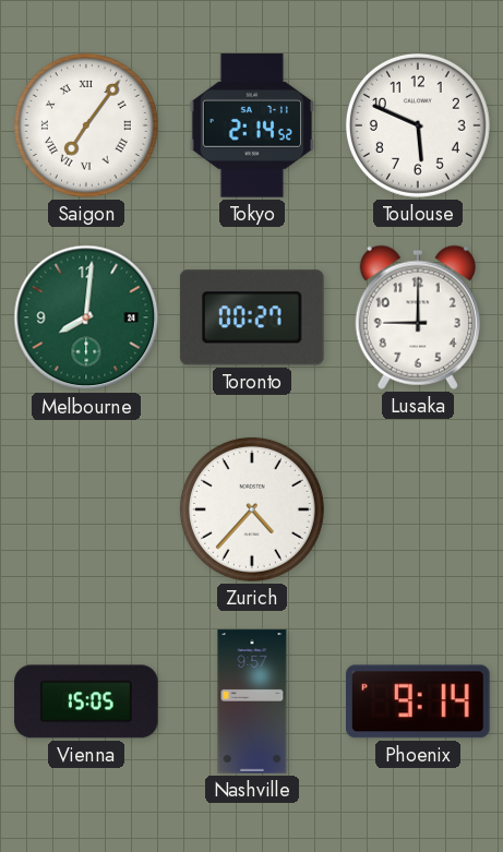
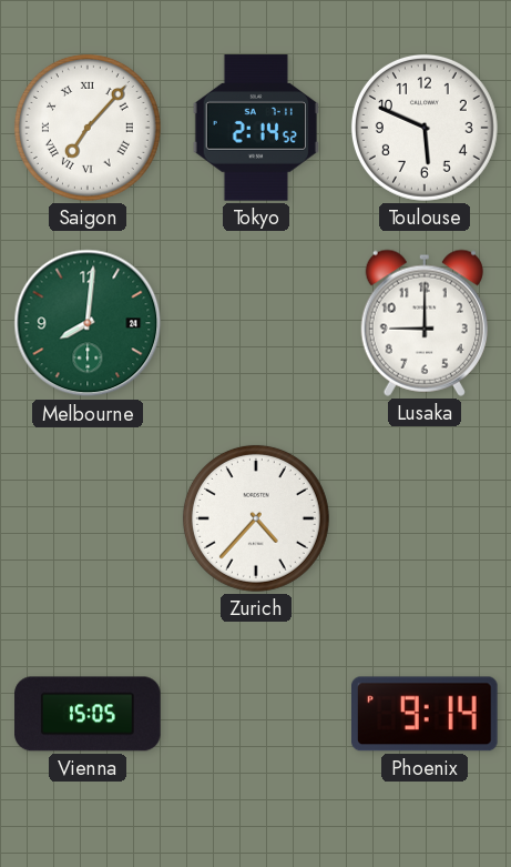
Saigon: 7:06 -> 7:07
Toronto: 00:27 -> none
Nashville: 9:57 -> none
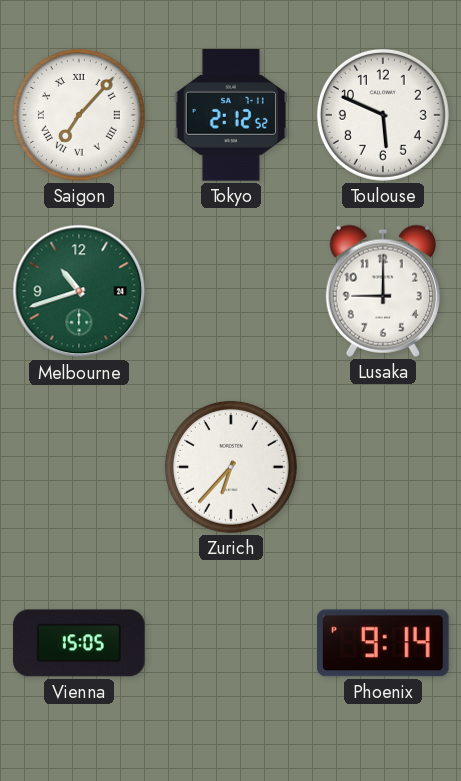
Tokyo: 2:14 -> 2:12
Melbourne: 8:01 -> 10:42
Zurich: 4:37 -> 6:37
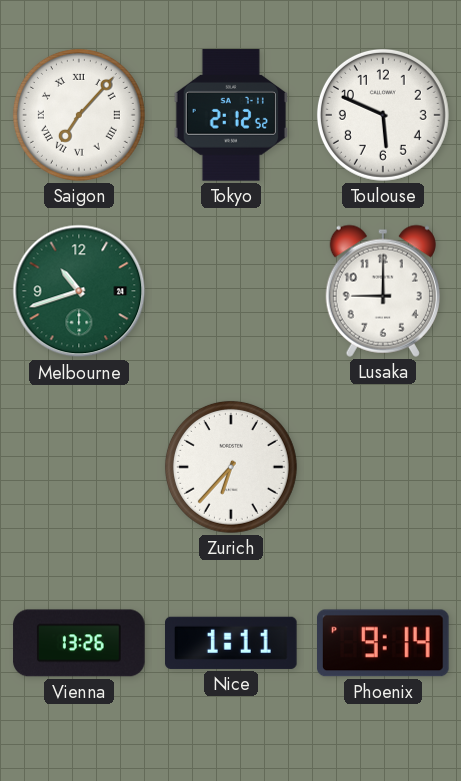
Vienna: 15:05 -> 13:26
Nice: none -> 1:11
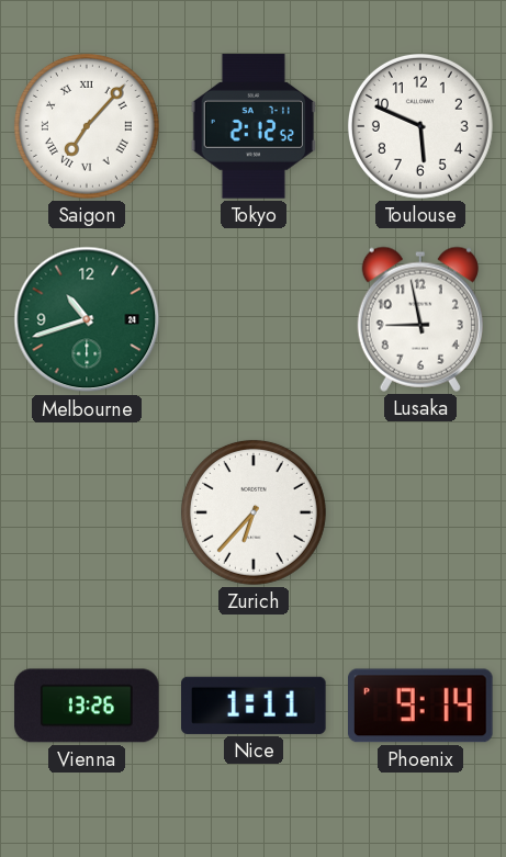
Lusaka: 9:00 -> 8:58
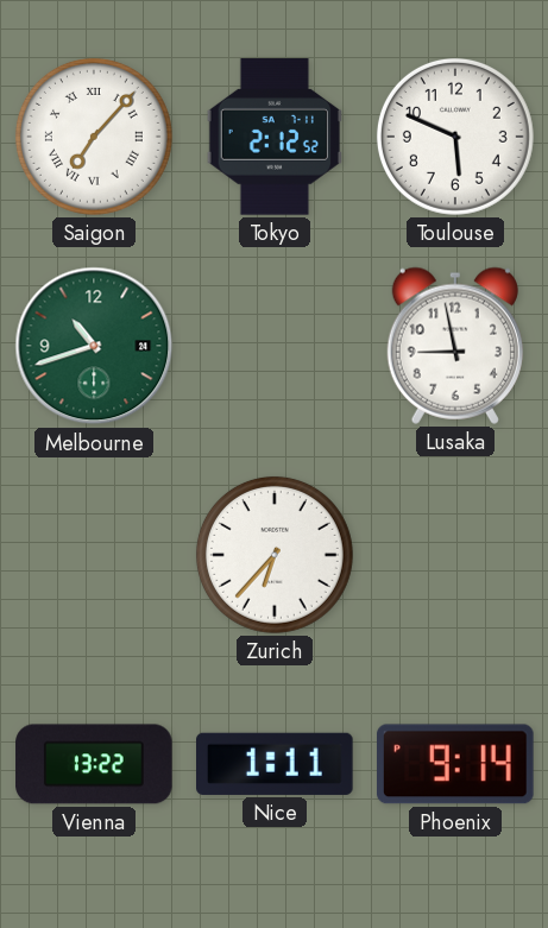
Vienna: 13:26 -> 13:22
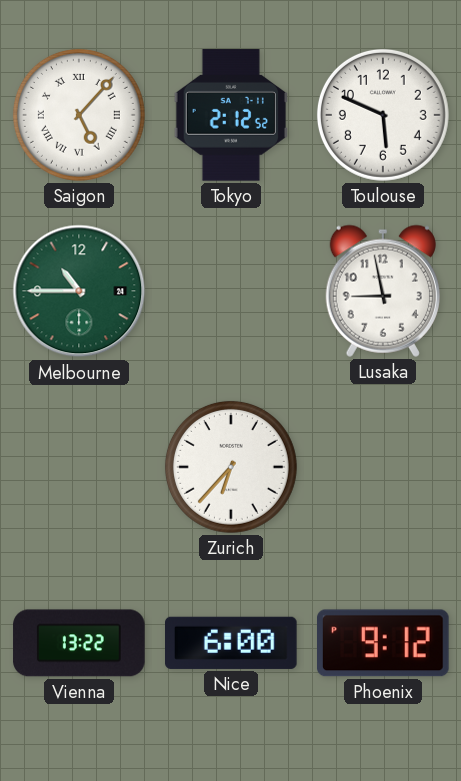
Saigon: 7:07 -> 5:07
Melbourne: 10:42 -> 10:45
Nice: 1:11 -> 6:00
Phoenix: 9:14 -> 9:12
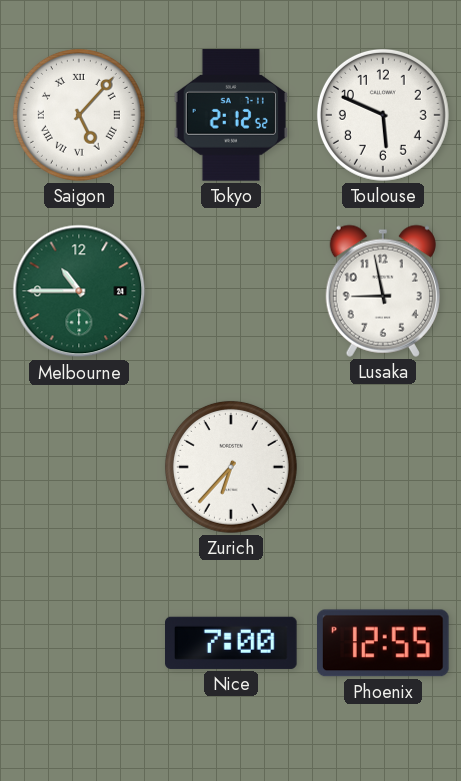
Vienna: 13:22 -> none
Nice: 6:00 -> 7:00
Phoenix: 9:12 -> 12:55
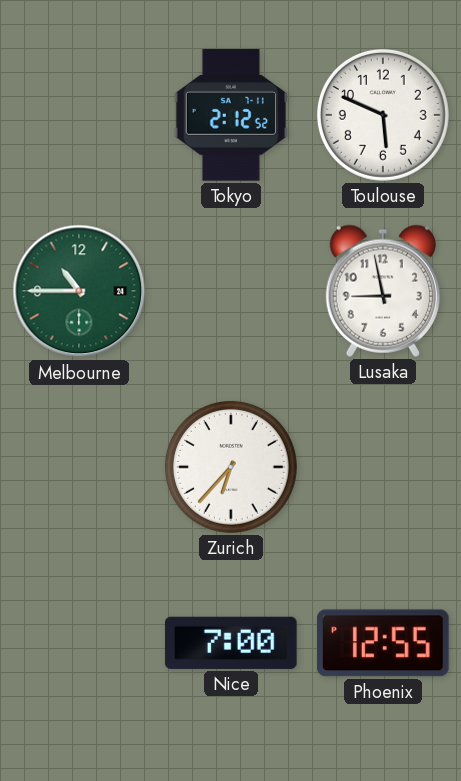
Saigon: 5:07 -> none
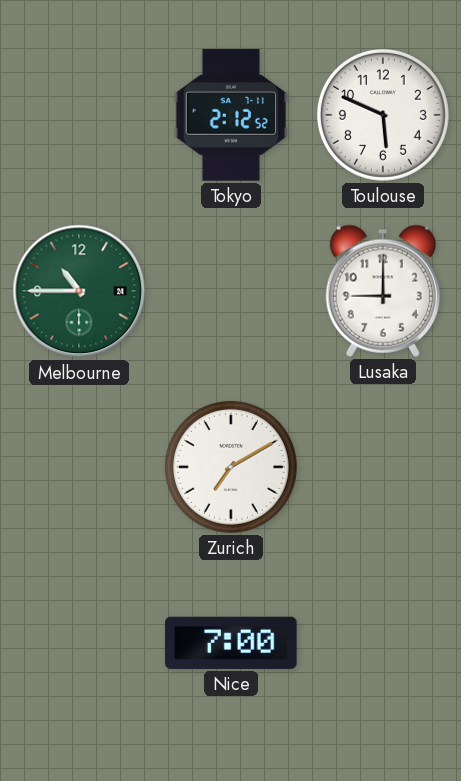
Lusaka: 8:58 -> 9:00
Zurich: 6:37 -> 7:10
Phoenix: 12:55 -> none
